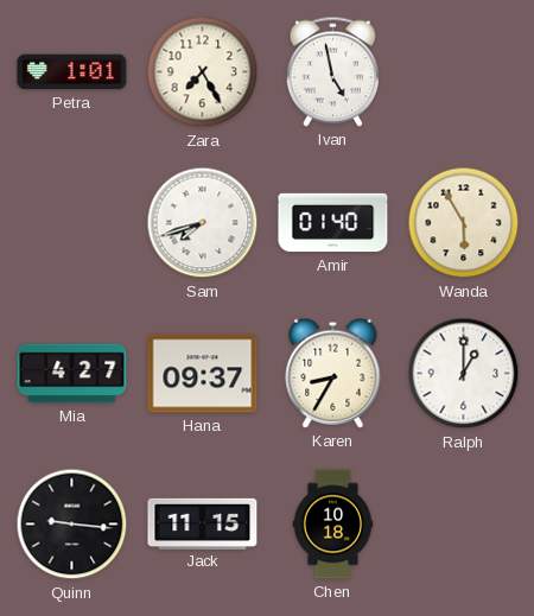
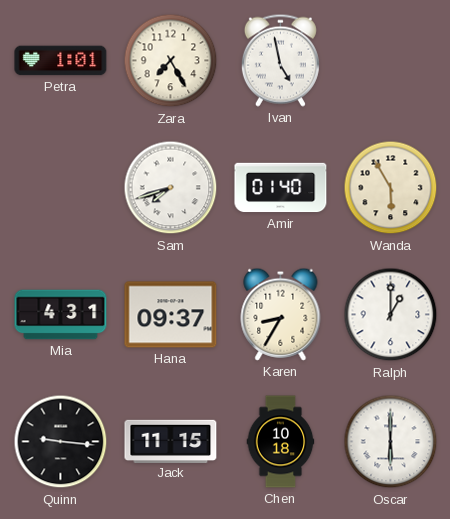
Mia: 4:27 -> 4:31
Oscar: none -> 6:00
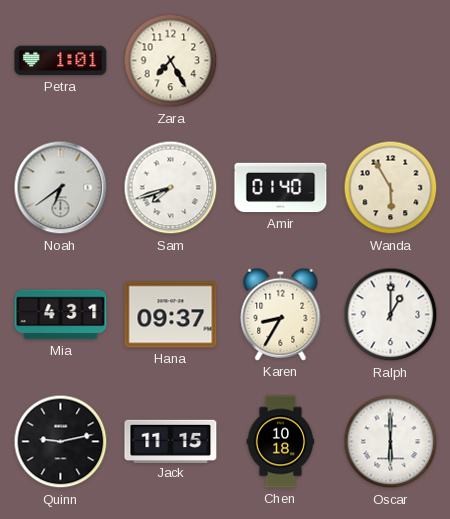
Ivan: 4:58 -> none
Noah: none -> 6:39
Quinn: 9:16 -> 9:13
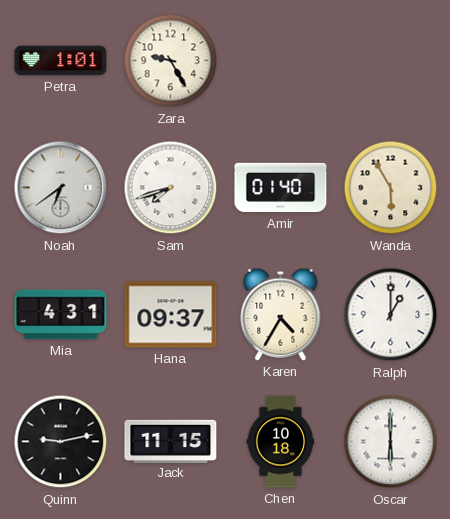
Zara: 7:25 -> 9:25
Karen: 8:35 -> 4:35
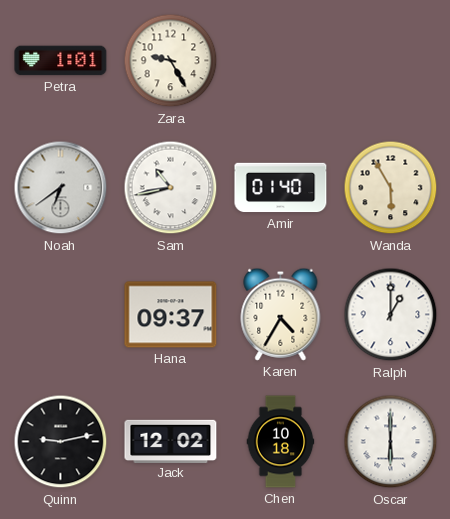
Sam: 7:42 -> 10:43
Mia: 4:31 -> none
Jack: 11:15 -> 12:02
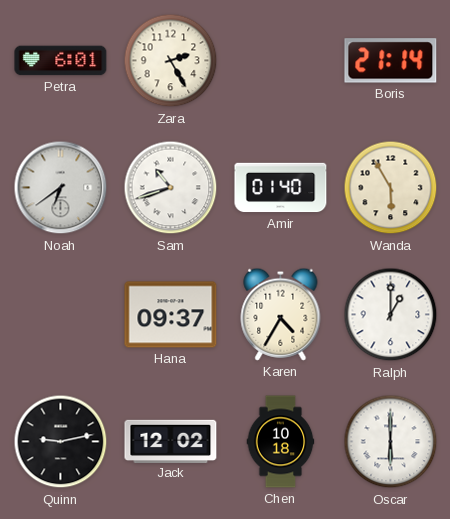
Petra: 1:01 -> 6:01
Zara: 9:25 -> 2:25
Boris: none -> 21:14
Sam: 10:43 -> 10:42
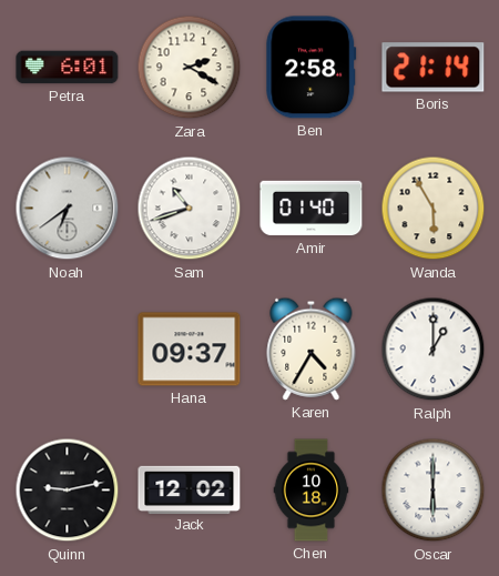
Zara: 2:25 -> 2:20
Ben: none -> 2:58
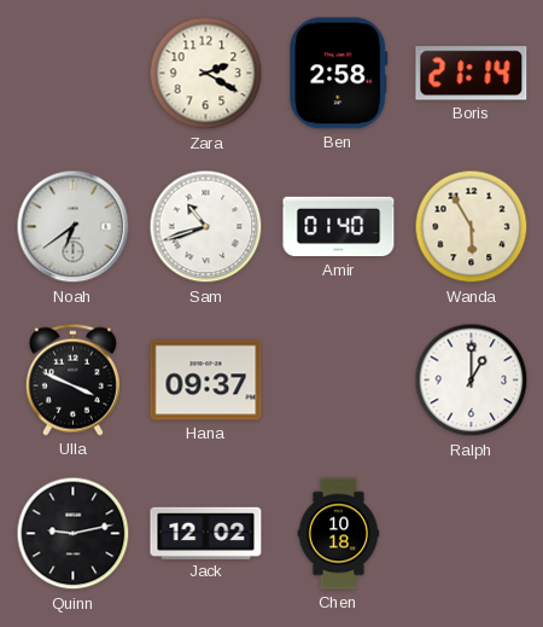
Petra: 6:01 -> none
Ulla: none -> 3:49
Karen: 4:35 -> none
Oscar: 6:00 -> none
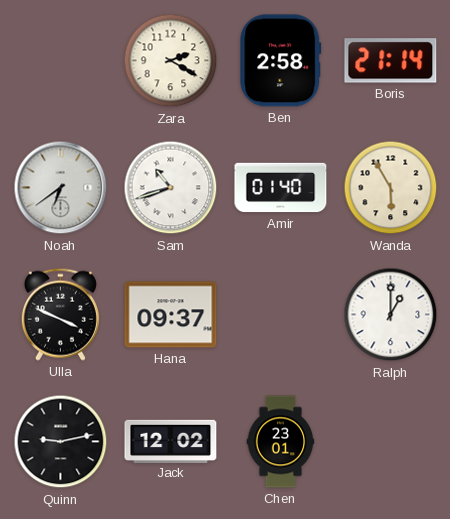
Chen: 10:18 -> 23:01
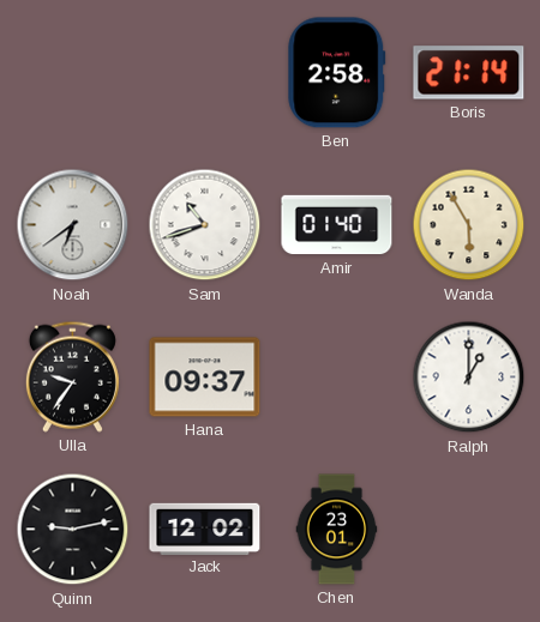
Zara: 2:20 -> none
Ulla: 3:49 -> 9:36
